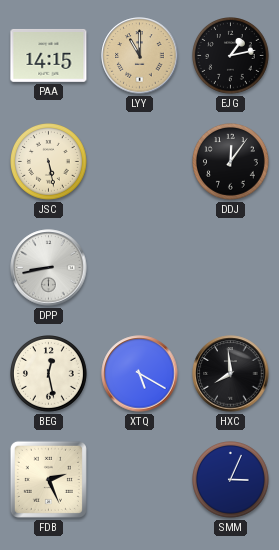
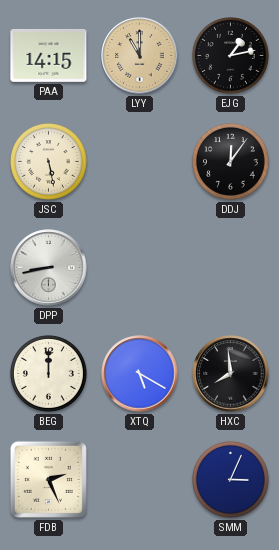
BEG: 12:28 -> 12:00
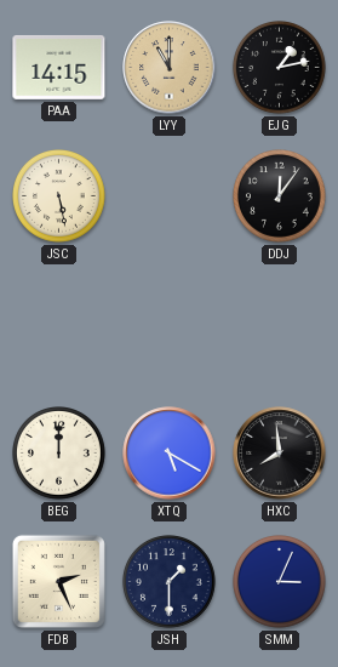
DPP: 8:43 -> none
JSH: none -> 1:30
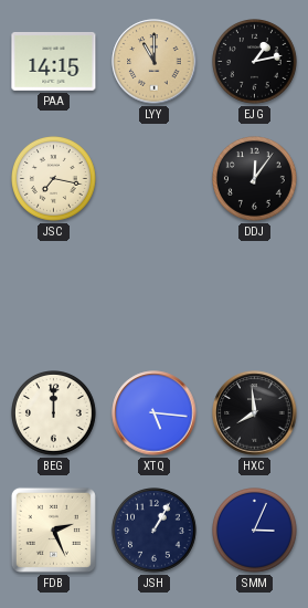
JSC: 5:28 -> 7:17
XTQ: 5:20 -> 5:16
JSH: 1:30 -> 1:05
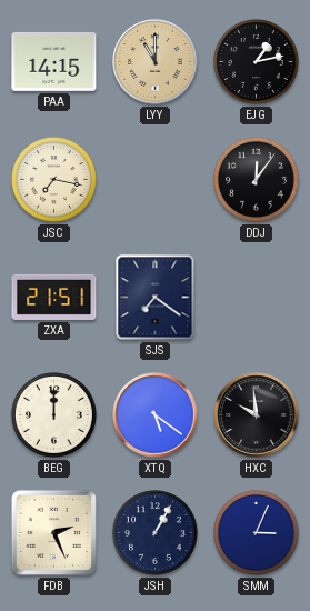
ZXA: none -> 21:51
SJS: none -> 7:21
XTQ: 5:16 -> 5:21
HXC: 7:59 -> 9:59
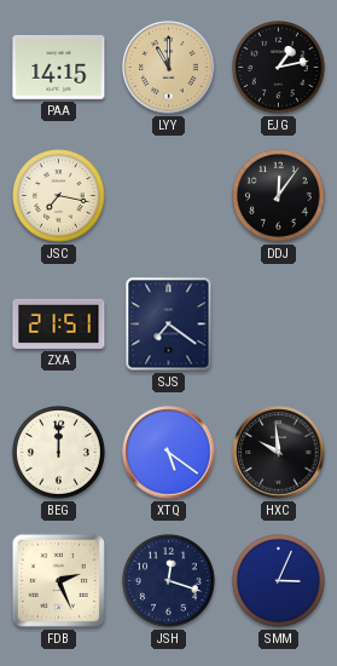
JSH: 1:05 -> 12:18
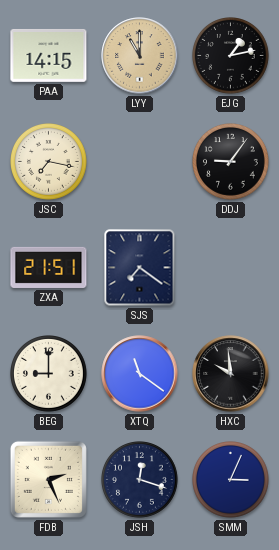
DDJ: 12:06 -> 9:06
BEG: 12:00 -> 9:00
XTQ: 5:21 -> 11:21
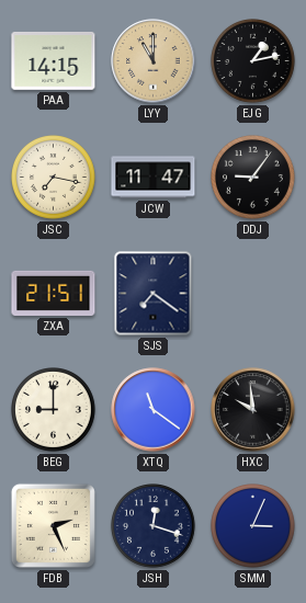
JCW: none -> 11:47
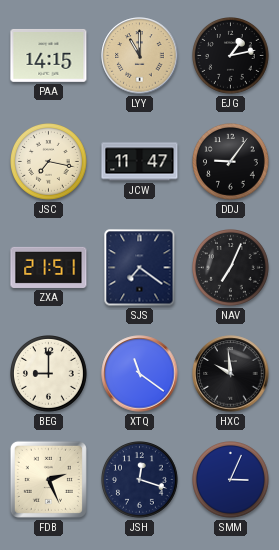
NAV: none -> 7:04
